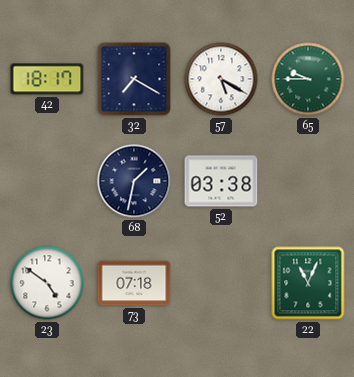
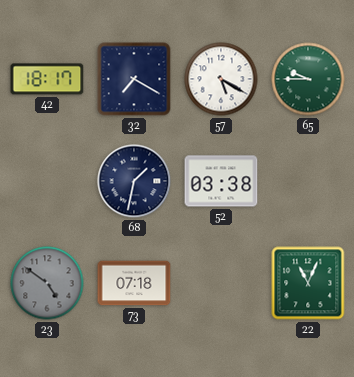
23 dial: white -> grey
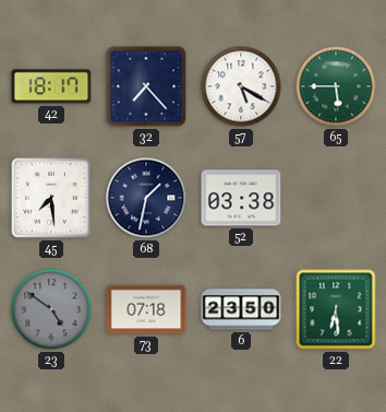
32: 7:20 -> 7:23
65: 9:45 -> 5:45
45: none -> 7:29
6: none -> 23:50
22: 11:04 -> 6:29
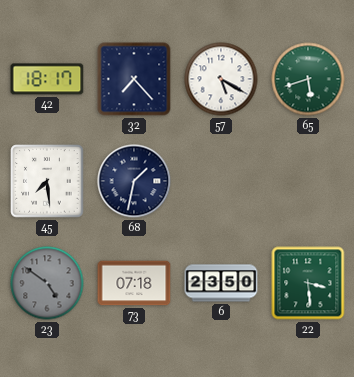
65: 5:45 -> 5:42
52: 03:38 -> none
22: 6:29 -> 3:29
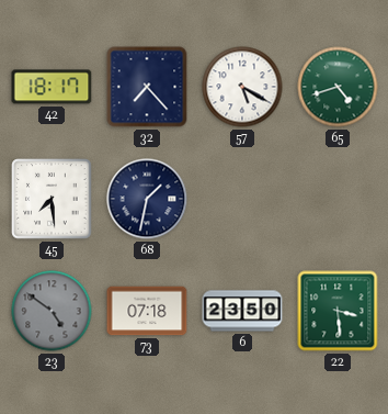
65: 5:42 -> 4:42
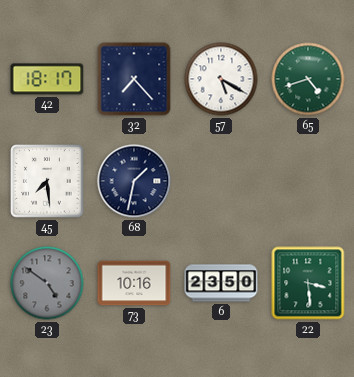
73: 07:18 -> 10:16
